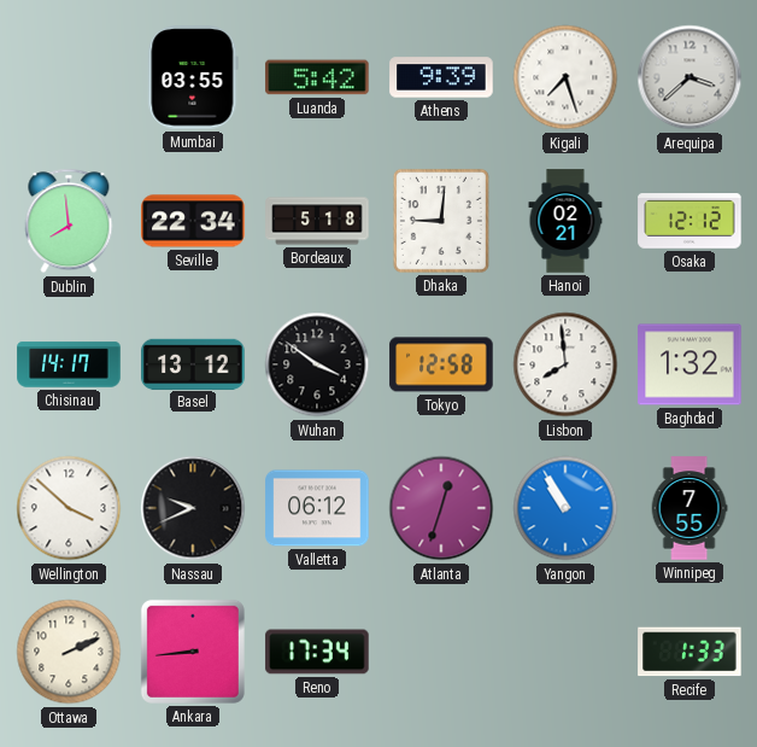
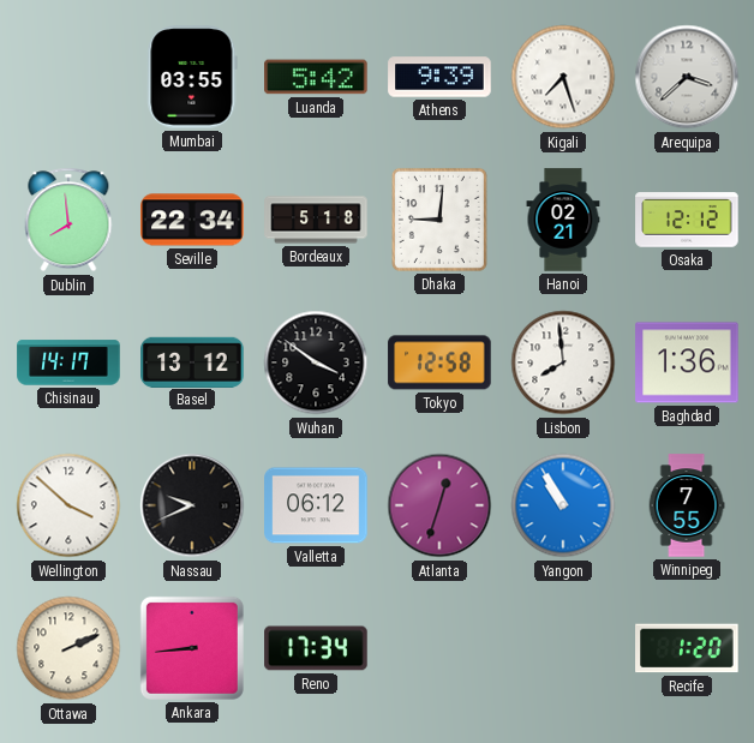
Baghdad: 1:32 -> 1:36
Recife: 1:33 -> 1:20
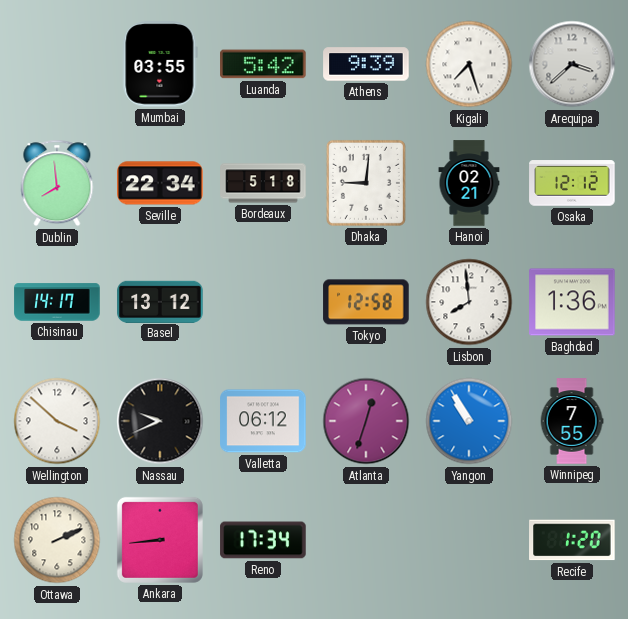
Wuhan: 3:51 -> none
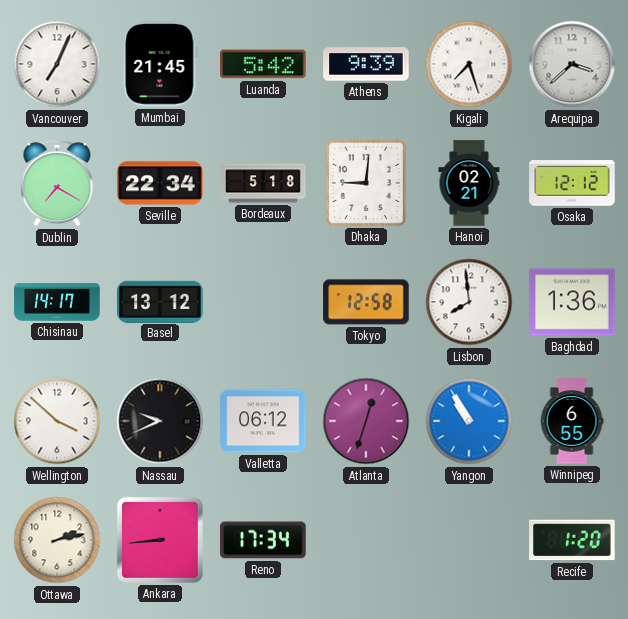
Vancouver: none -> 7:04
Mumbai: 03:55 -> 21:45
Dublin: 7:59 -> 7:20
Winnipeg: 7:55 -> 6:55
Ottawa: 2:11 -> 2:13
